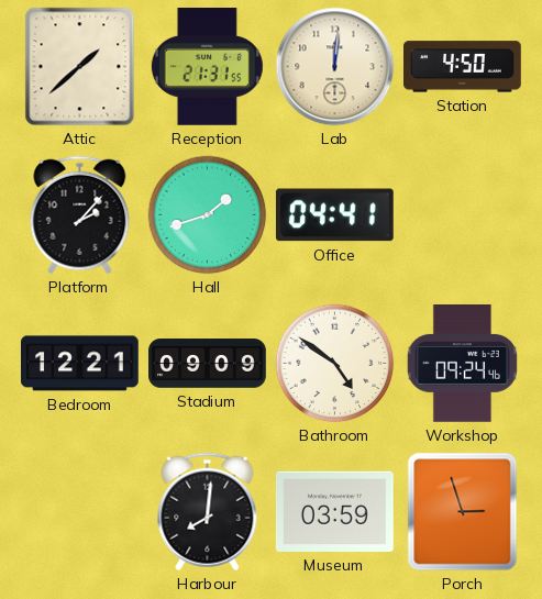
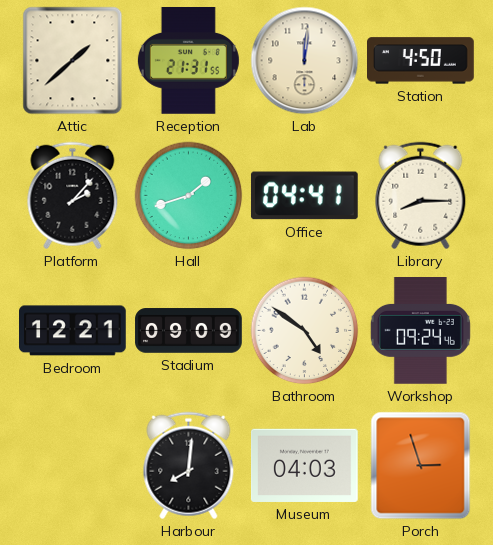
Library: none -> 8:15
Museum: 03:59 -> 04:03
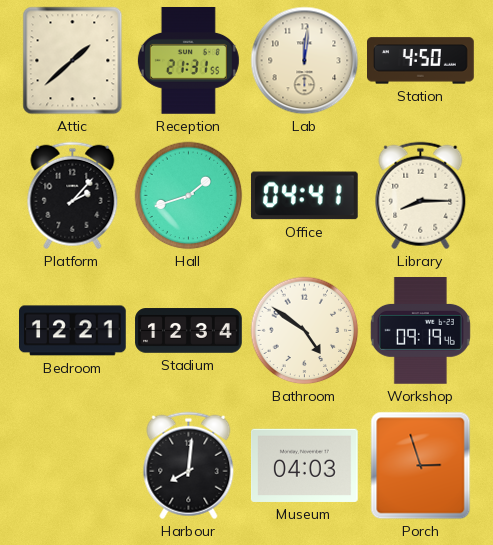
Stadium: 09:09 -> 12:34
Workshop: 09:24 -> 09:19
